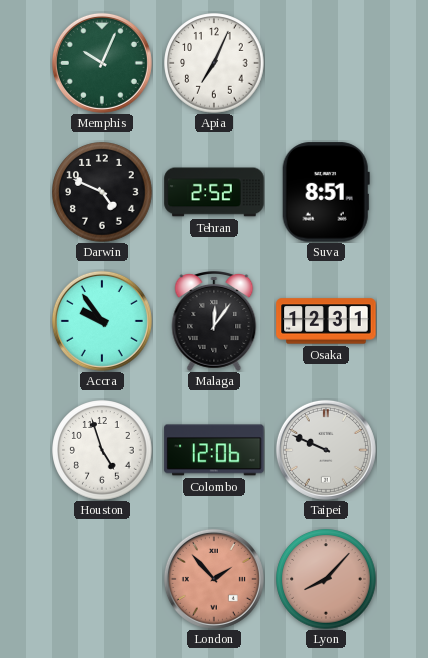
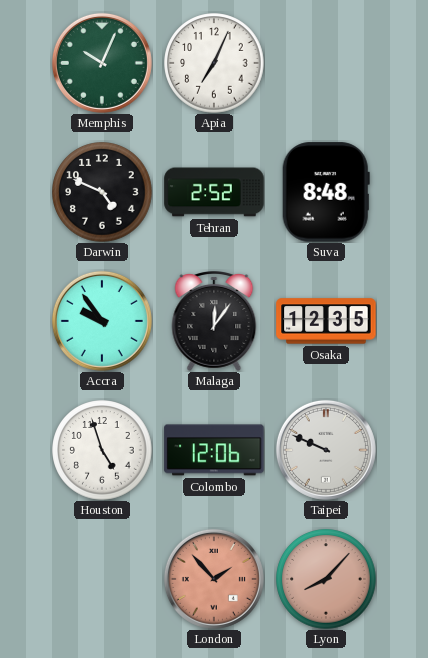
Suva: 8:51 -> 8:48
Osaka: 12:31 -> 12:35
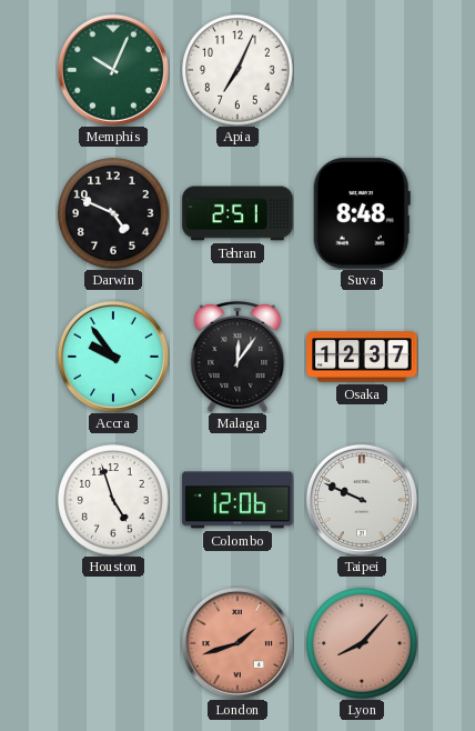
Tehran: 2:52 -> 2:51
Osaka: 12:35 -> 12:37
London: 1:53 -> 1:42
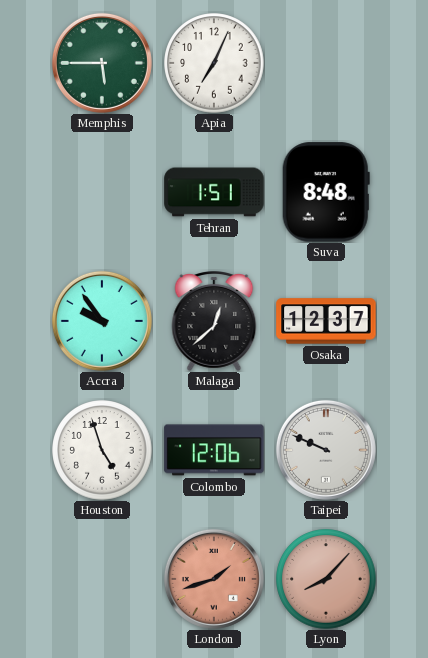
Memphis: 10:04 -> 5:45
Darwin: 4:49 -> none
Tehran: 2:51 -> 1:51
Malaga: 12:06 -> 12:38
